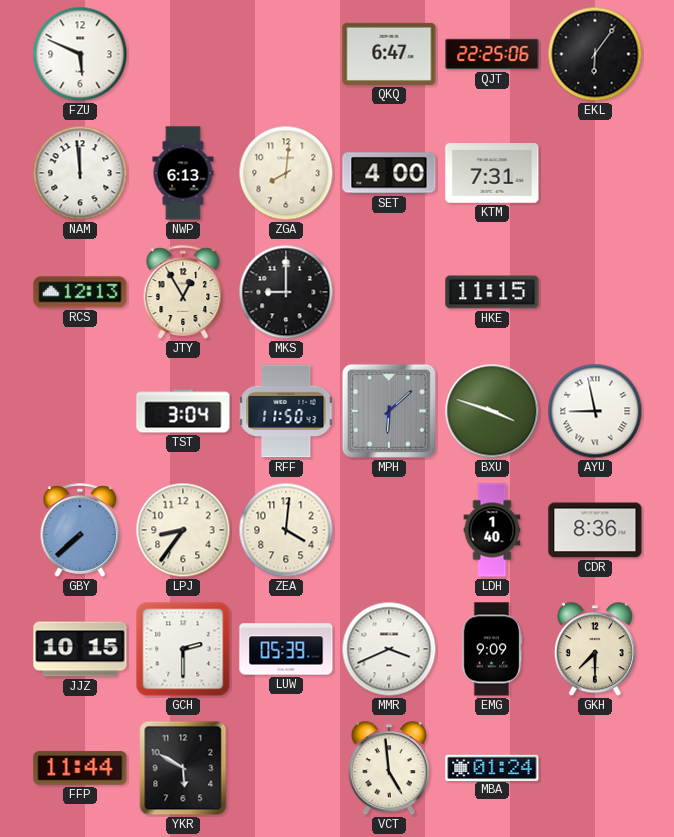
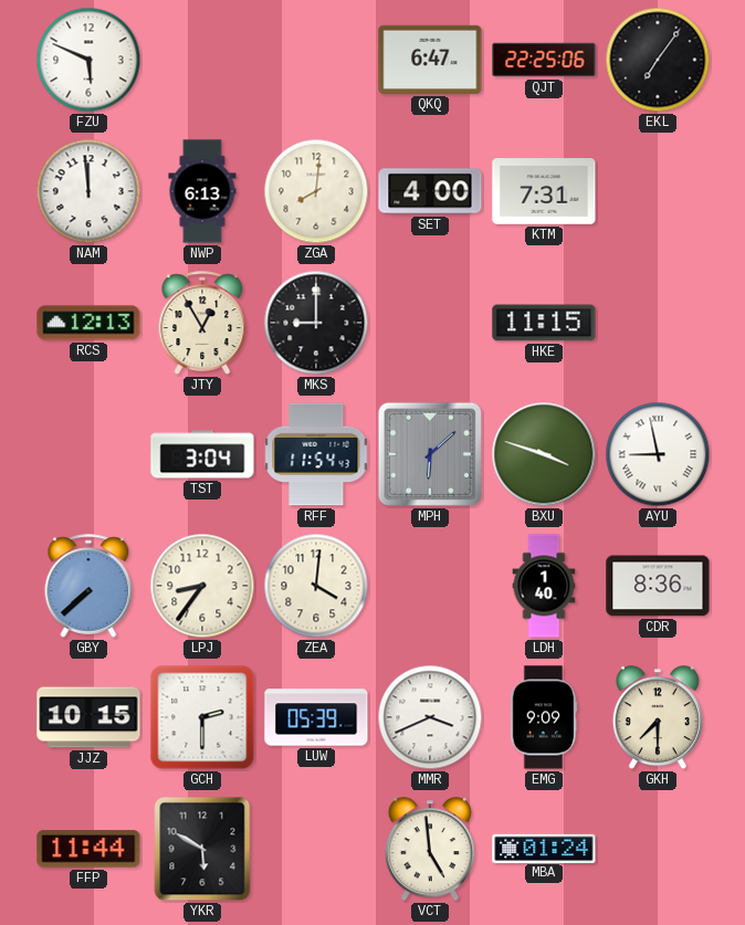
EKL: 6:06 -> 7:06
RFF: 11:50 -> 11:54
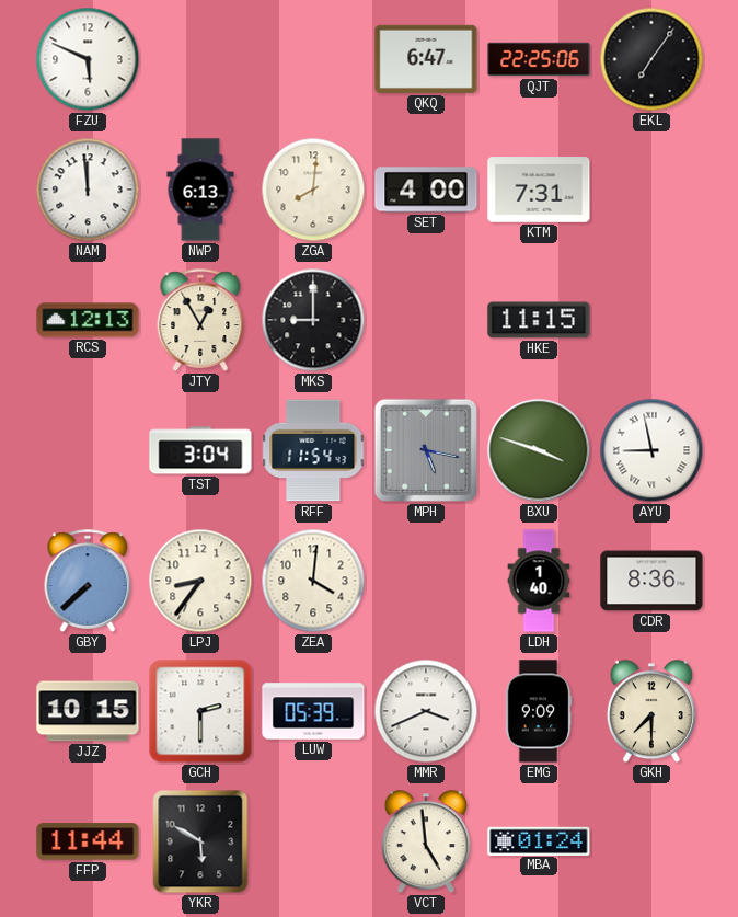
MPH: 6:08 -> 5:17
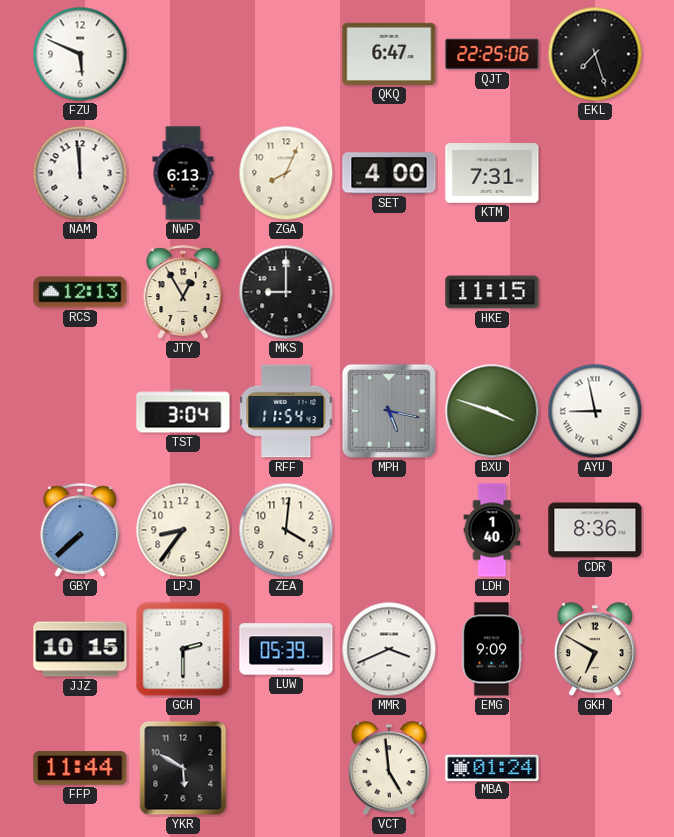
EKL: 7:06 -> 7:27
ZGA: 8:01 -> 8:04
GKH: 7:30 -> 6:50
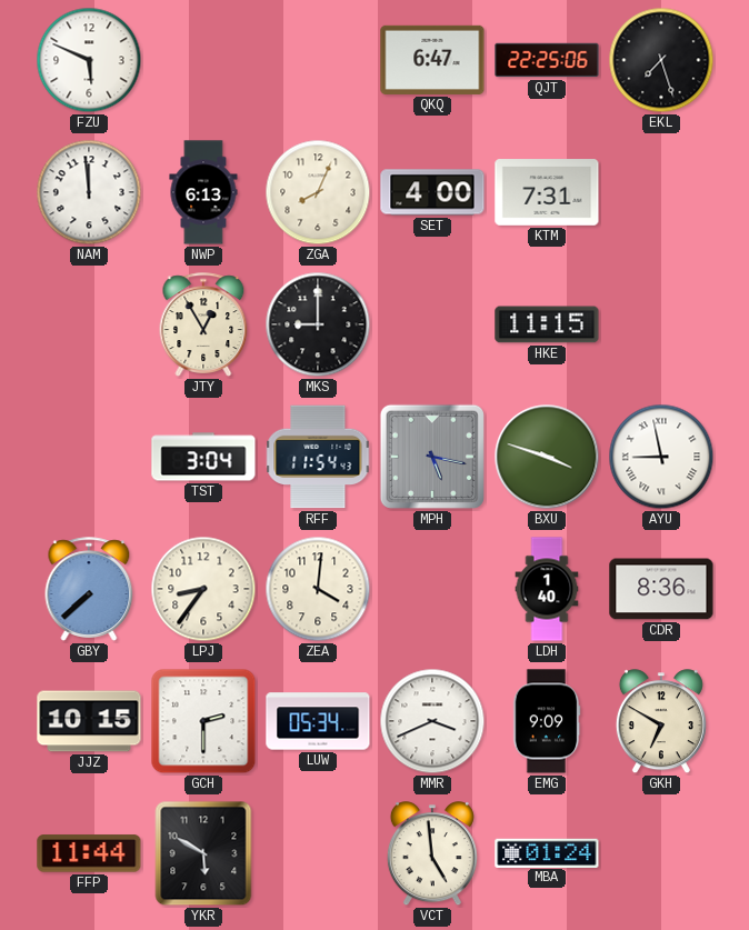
RCS: 12:13 -> none
LUW: 05:39 -> 05:34
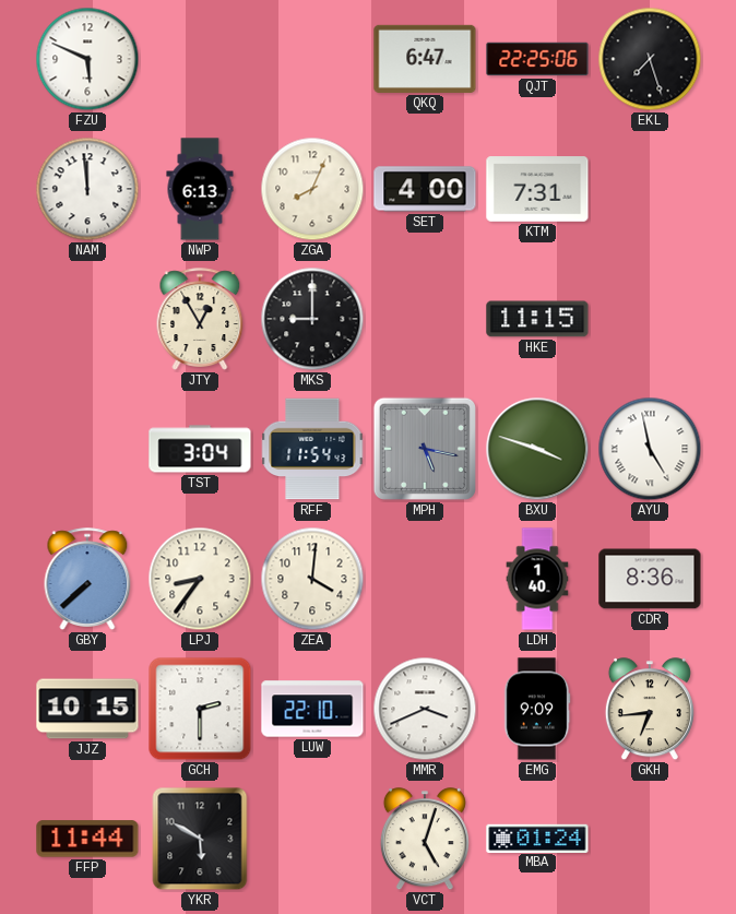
AYU: 8:58 -> 4:58
LUW: 05:34 -> 22:10
GKH: 6:50 -> 6:44
VCT: 4:59 -> 5:03
